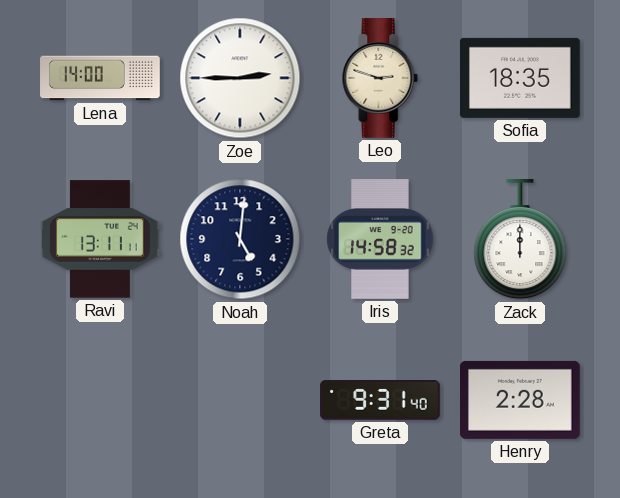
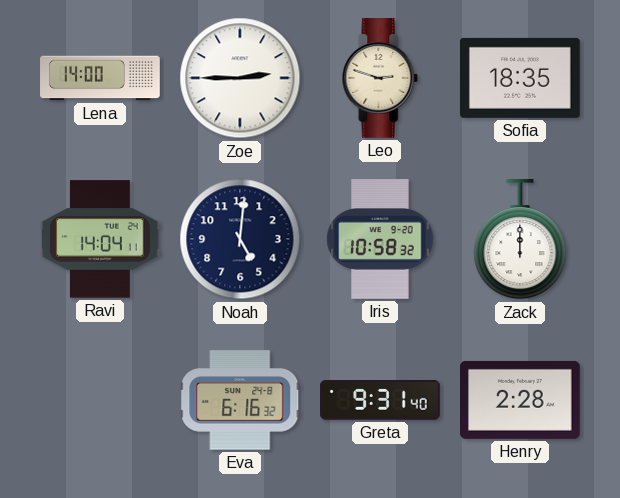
Ravi: 13:11 -> 14:04
Iris: 14:58 -> 10:58
Eva: none -> 6:16
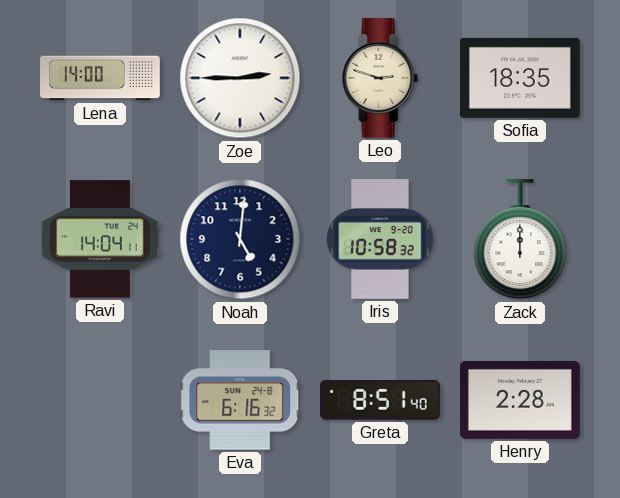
Greta: 9:31 -> 8:51
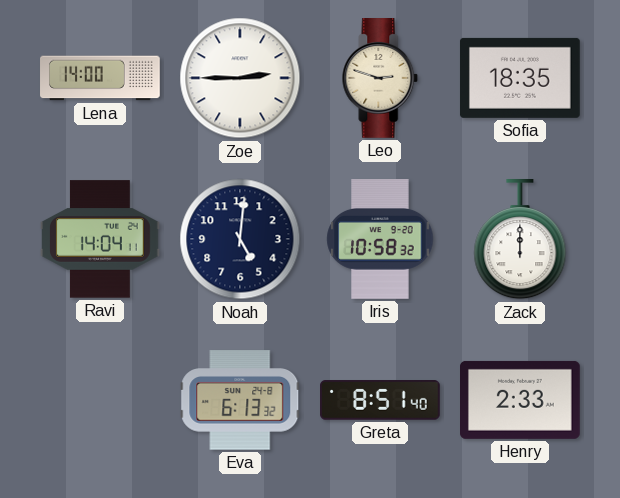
Eva: 6:16 -> 6:13
Henry: 2:28 -> 2:33
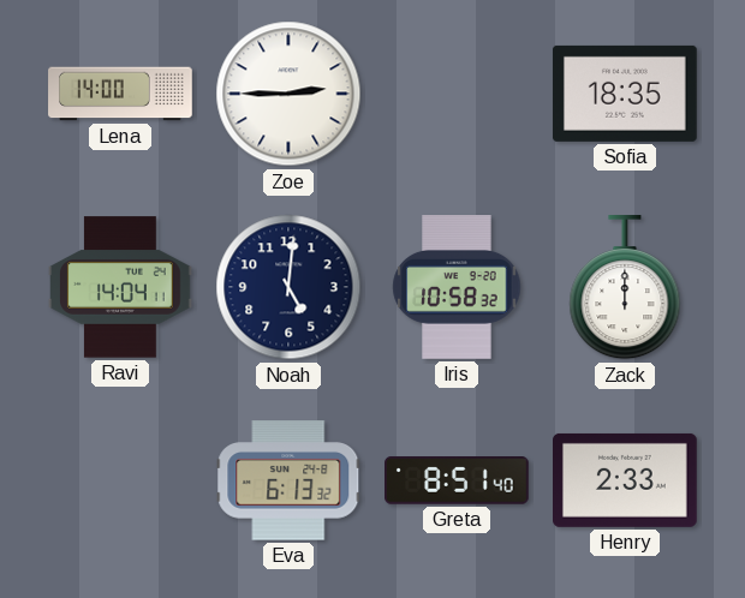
Leo: 2:48 -> none
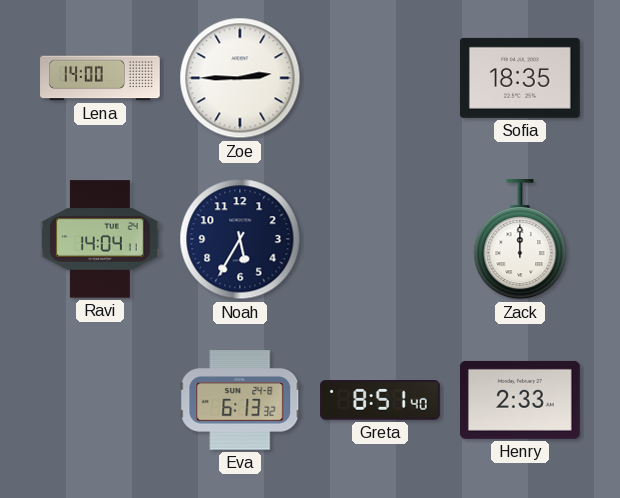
Noah: 5:01 -> 5:35
Iris: 10:58 -> none
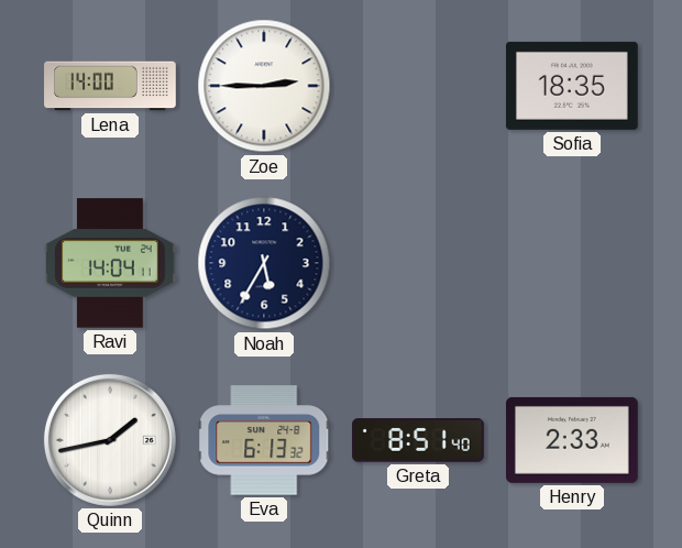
Zack: 12:00 -> none
Quinn: none -> 1:43
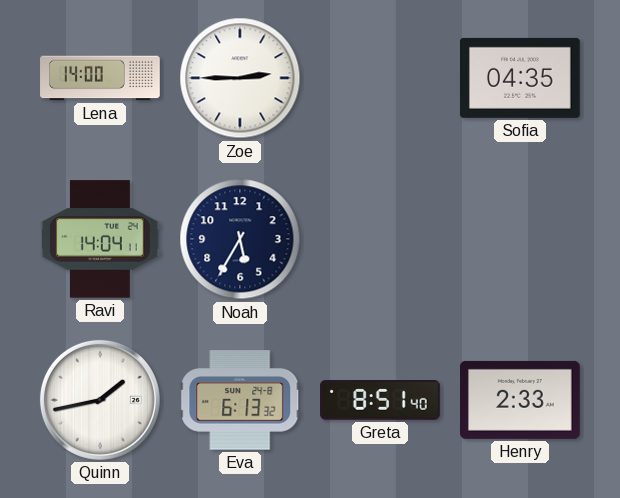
Sofia: 18:35 -> 04:35
